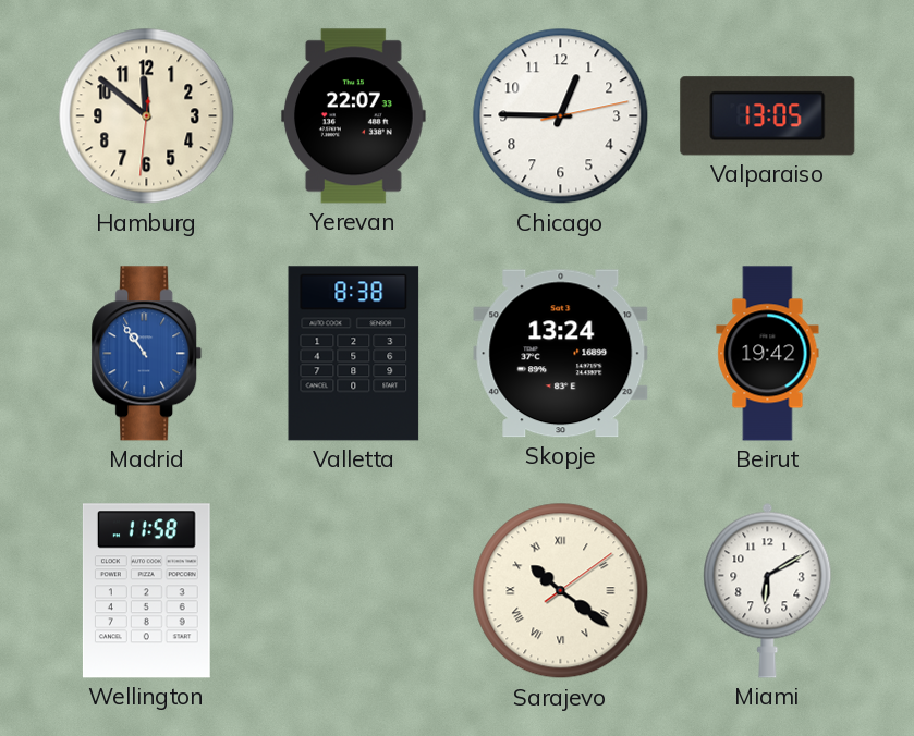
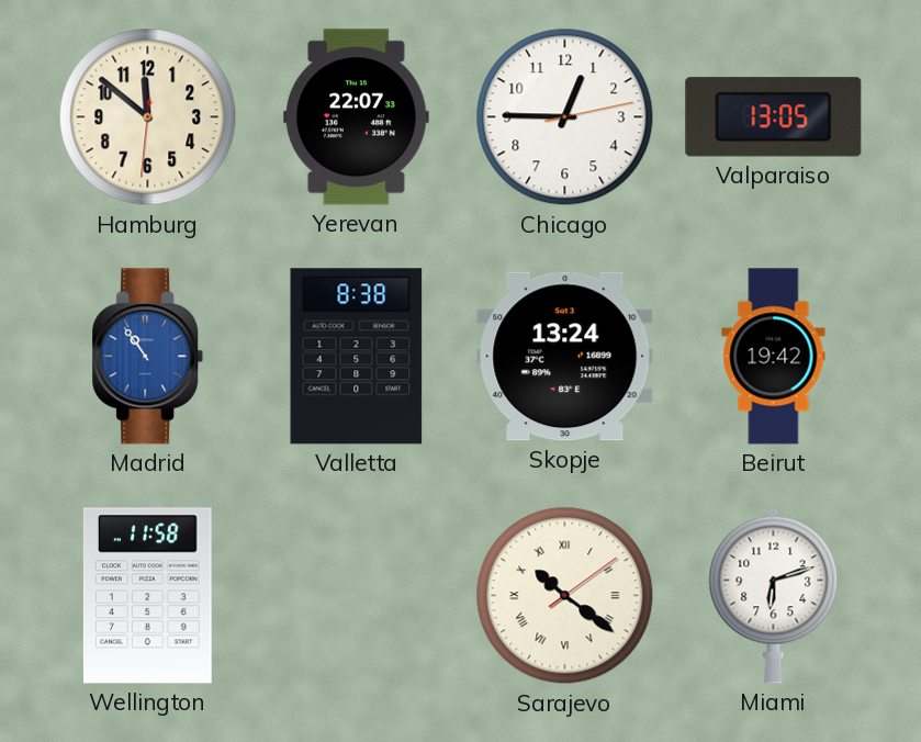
Miami: 6:10 -> 6:12
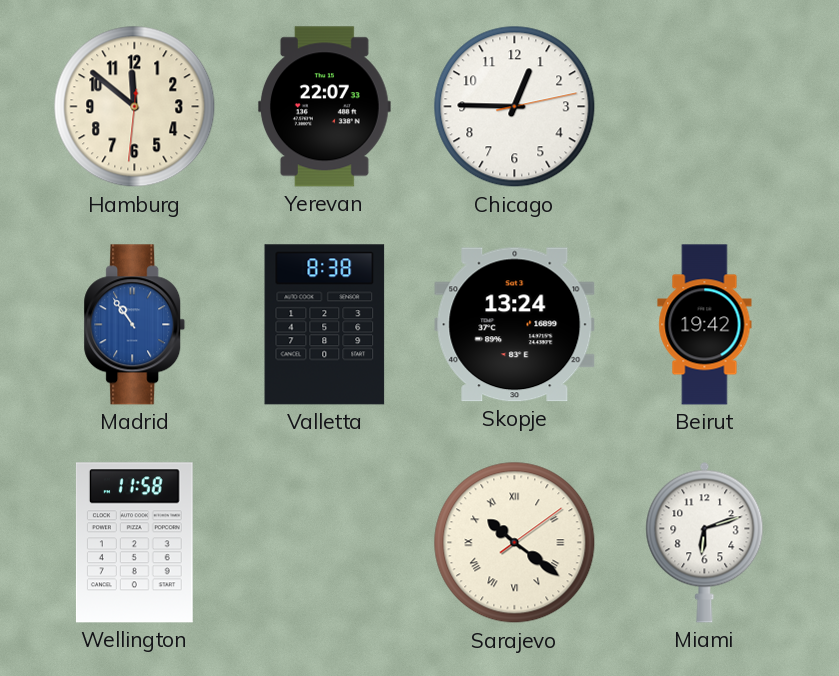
Valparaiso: 13:05 -> none
